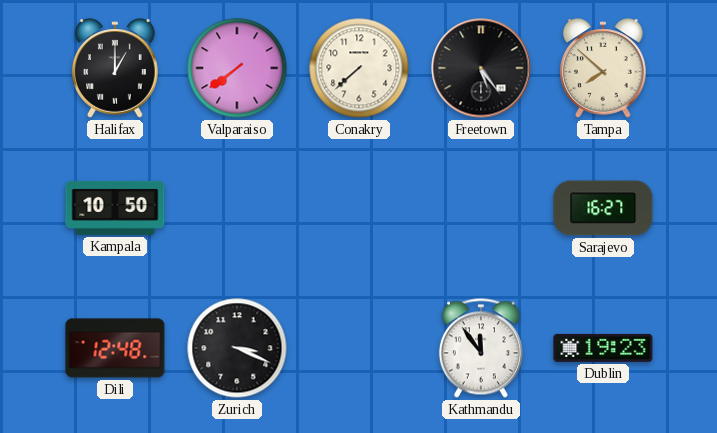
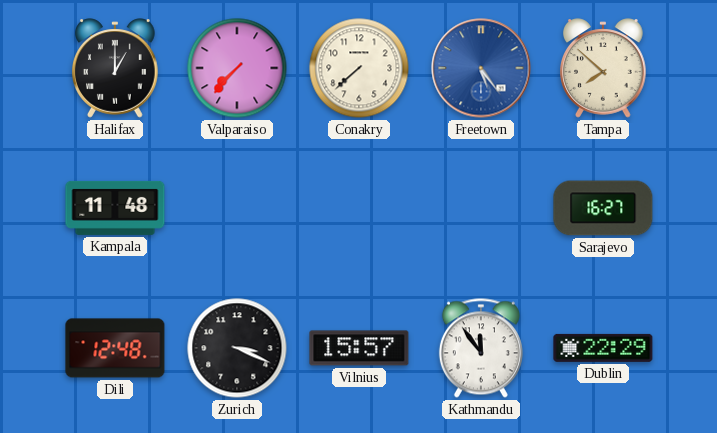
Valparaiso: 7:39 -> 7:37
Freetown dial: black -> blue
Kampala: 10:50 -> 11:48
Vilnius: none -> 15:57
Dublin: 19:23 -> 22:29
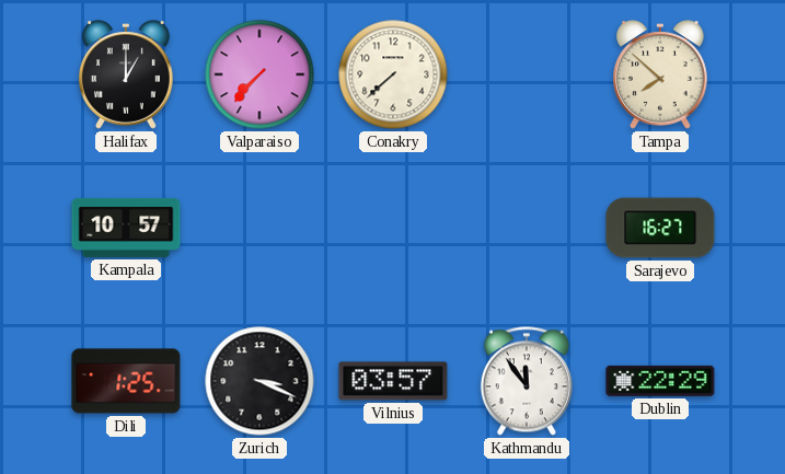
Freetown: 5:24 -> none
Kampala: 11:48 -> 10:57
Dili: 12:48 -> 1:25
Vilnius: 15:57 -> 03:57
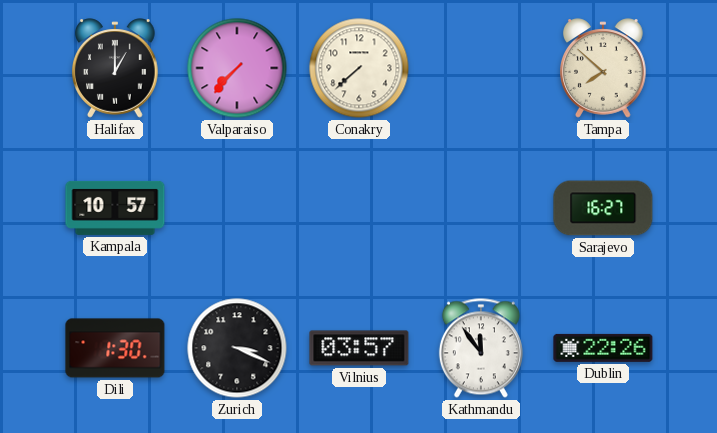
Dili: 1:25 -> 1:30
Dublin: 22:29 -> 22:26
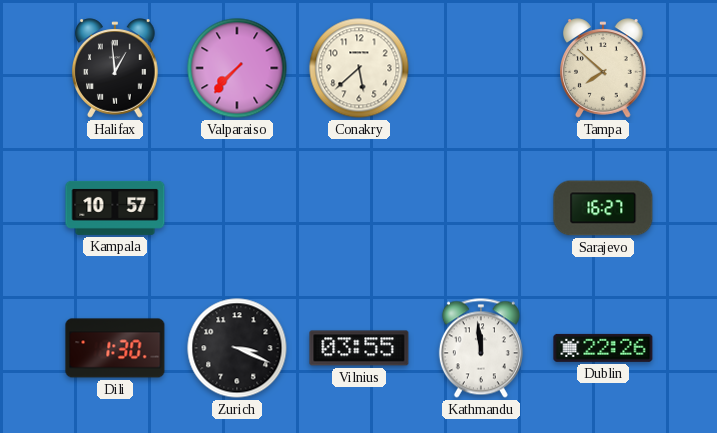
Halifax: 1:00 -> 12:59
Conakry: 7:38 -> 5:38
Vilnius: 03:57 -> 03:55
Kathmandu: 11:54 -> 11:59
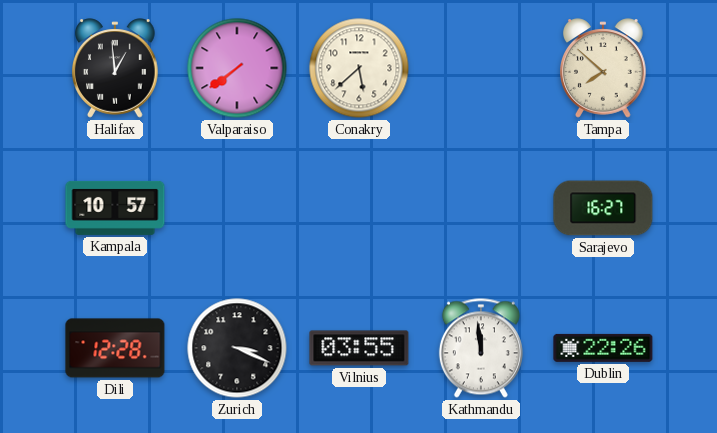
Valparaiso: 7:37 -> 7:39
Dili: 1:30 -> 12:28
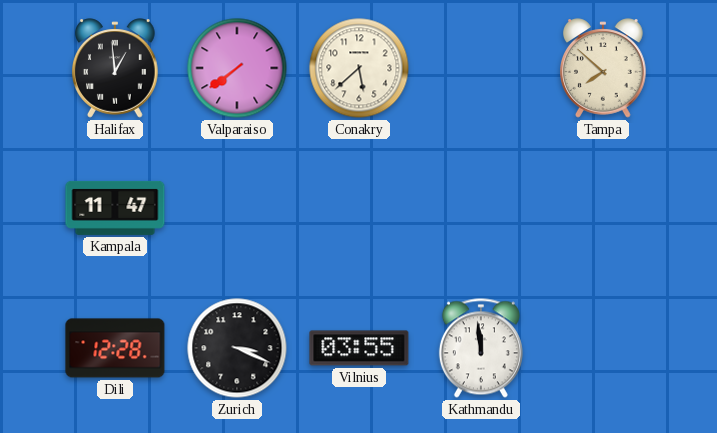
Kampala: 10:57 -> 11:47
Sarajevo: 16:27 -> none
Dublin: 22:26 -> none
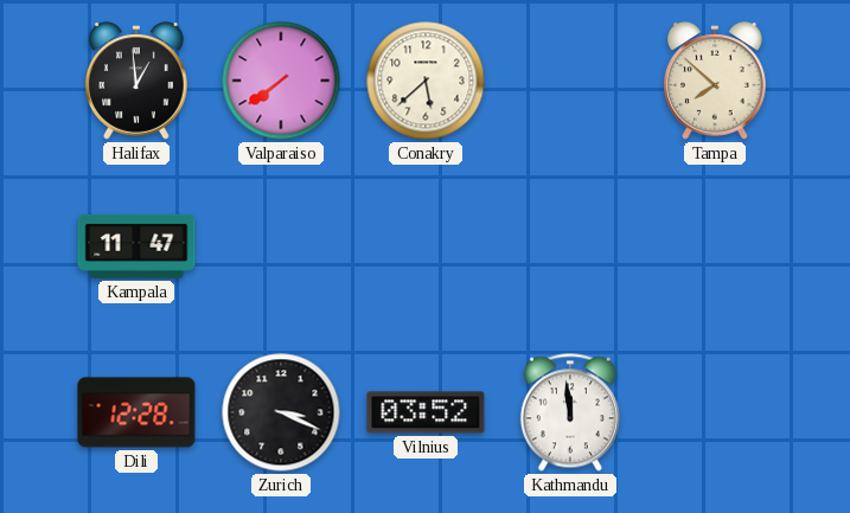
Vilnius: 03:55 -> 03:52
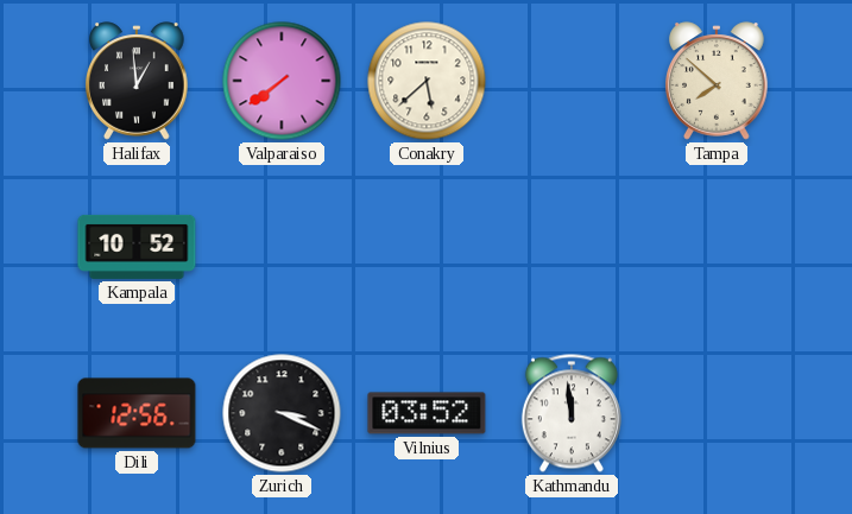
Kampala: 11:47 -> 10:52
Dili: 12:28 -> 12:56
